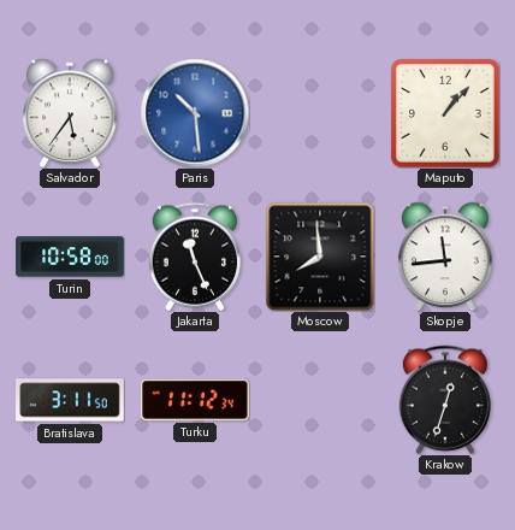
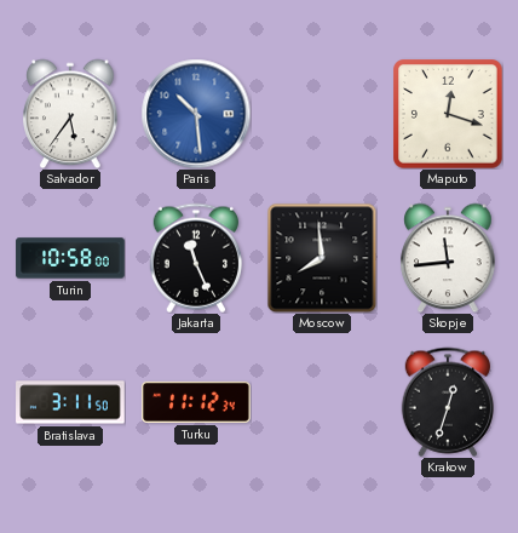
Maputo: 1:07 -> 12:18
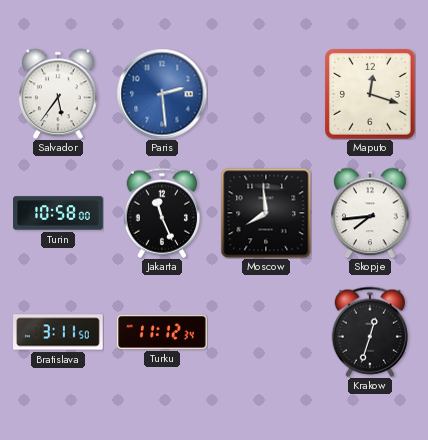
Paris: 10:29 -> 2:29
Skopje: 11:44 -> 7:44
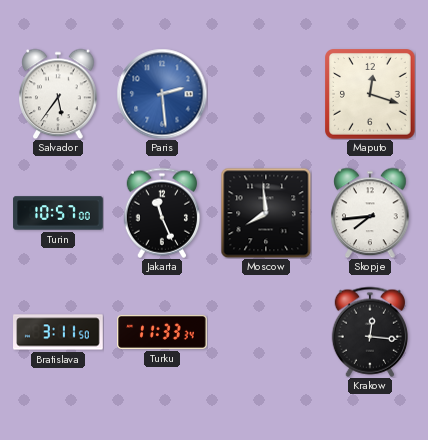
Turin: 10:58 -> 10:57
Turku: 11:12 -> 11:33
Krakow: 12:33 -> 12:16
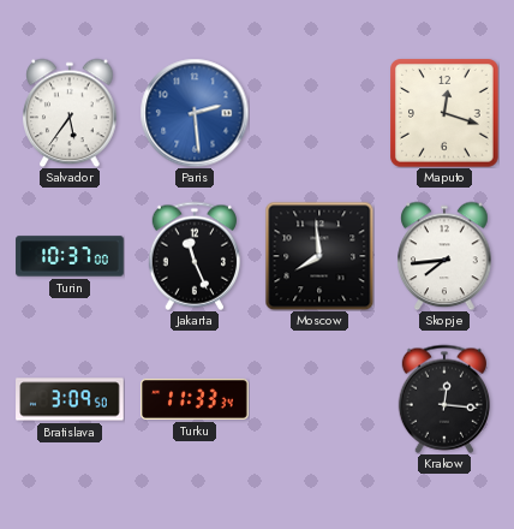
Turin: 10:57 -> 10:37
Bratislava: 3:11 -> 3:09
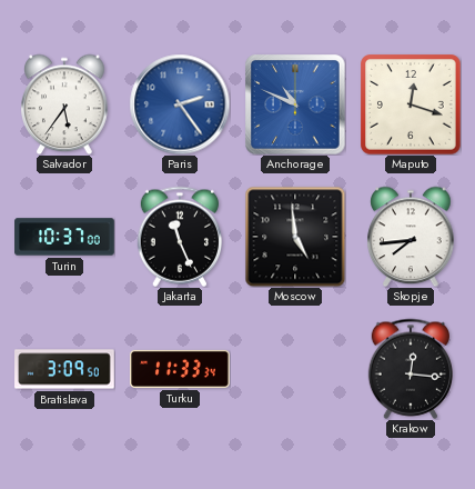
Paris: 2:29 -> 2:24
Anchorage: none -> 10:49
Moscow: 7:59 -> 4:59
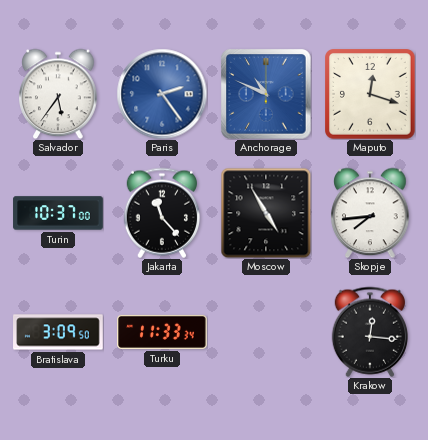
Jakarta: 11:26 -> 11:23
Moscow: 4:59 -> 4:55
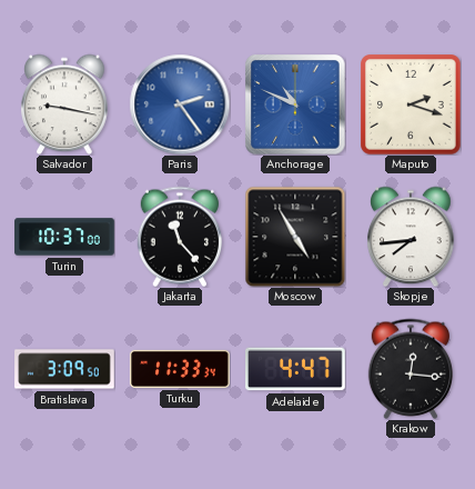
Salvador: 5:36 -> 9:17
Maputo: 12:18 -> 2:18
Adelaide: none -> 4:47
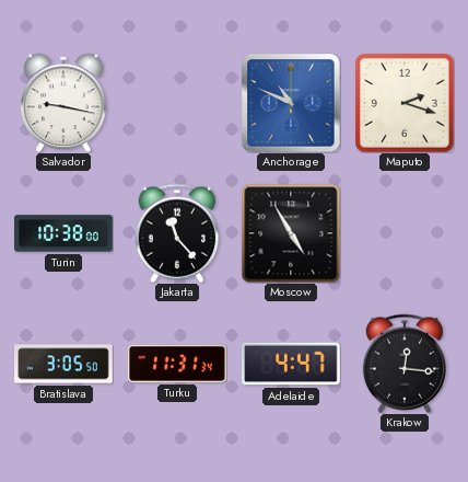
Paris: 2:24 -> none
Turin: 10:37 -> 10:38
Skopje: 7:44 -> none
Bratislava: 3:09 -> 3:05
Turku: 11:33 -> 11:31
